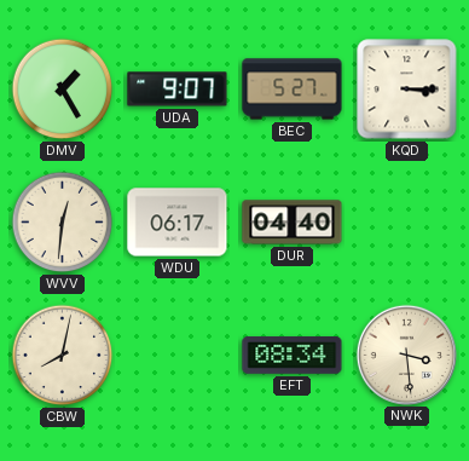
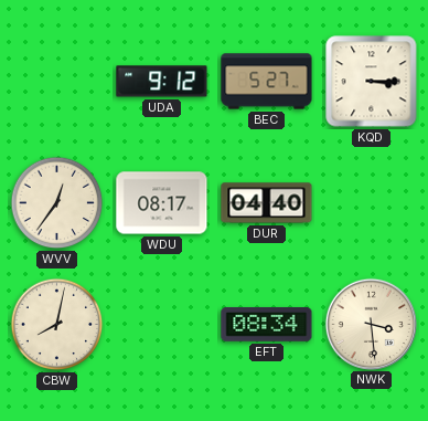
DMV: 1:25 -> none
UDA: 9:07 -> 9:12
WVV: 12:31 -> 12:36
WDU: 06:17 -> 08:17
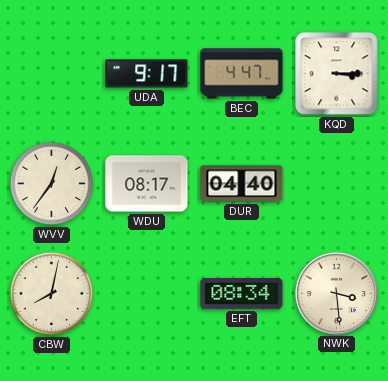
UDA: 9:12 -> 9:17
BEC: 5:27 -> 4:47
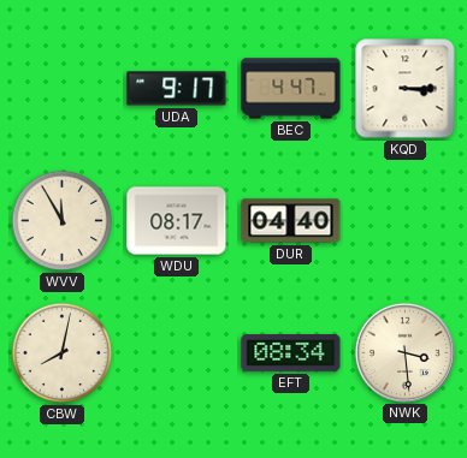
WVV: 12:36 -> 11:55
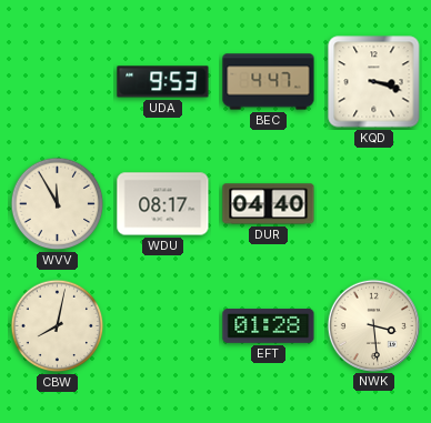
UDA: 9:17 -> 9:53
KQD: 3:15 -> 3:18
EFT: 08:34 -> 01:28
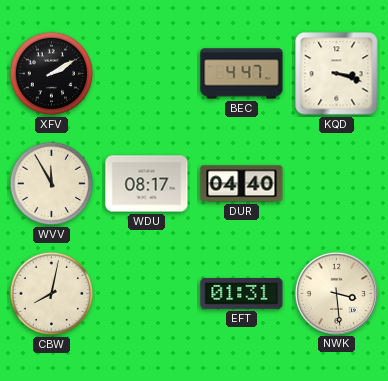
XFV: none -> 2:10
UDA: 9:53 -> none
EFT: 01:28 -> 01:31
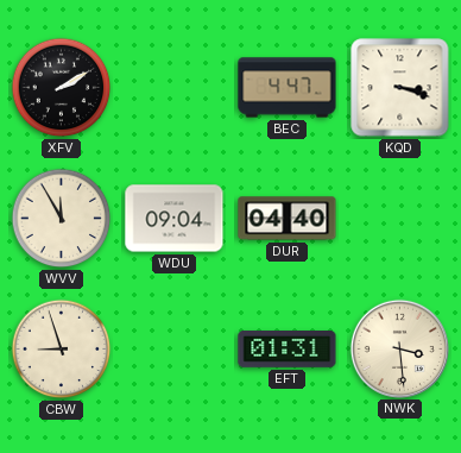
WDU: 08:17 -> 09:04
CBW: 8:02 -> 8:57
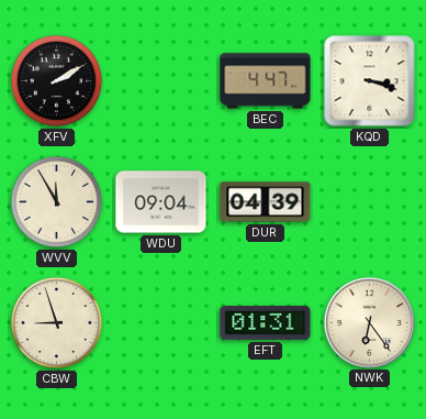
DUR: 04:40 -> 04:39
NWK: 3:29 -> 6:24
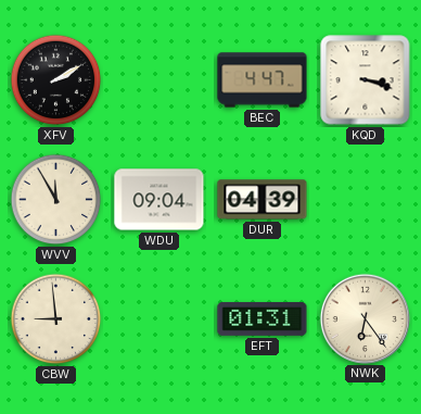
CBW: 8:57 -> 8:59
